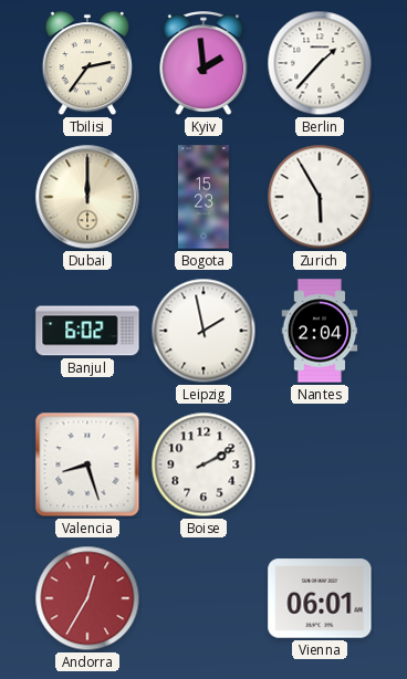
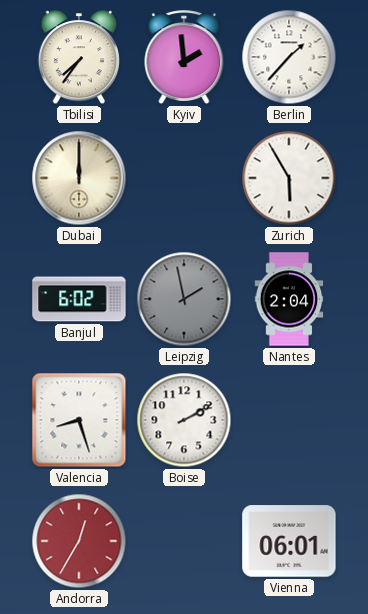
Tbilisi: 2:36 -> 7:36
Bogota: 15:23 -> none
Leipzig dial: white -> grey
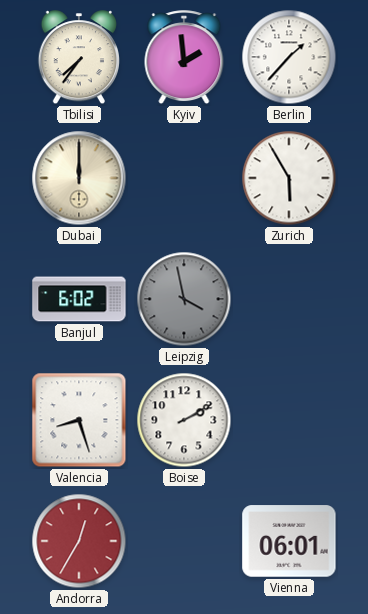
Leipzig: 1:58 -> 3:58
Nantes: 2:04 -> none
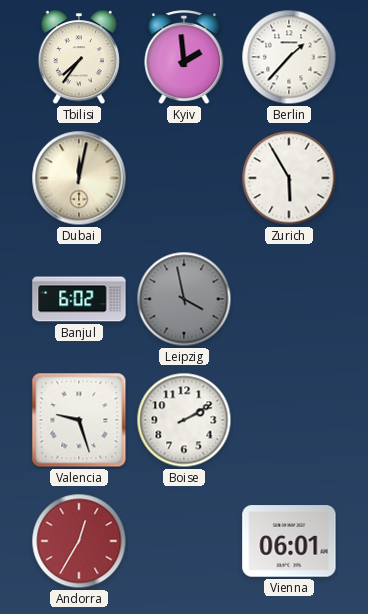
Dubai: 12:00 -> 12:02
Valencia: 8:27 -> 9:27
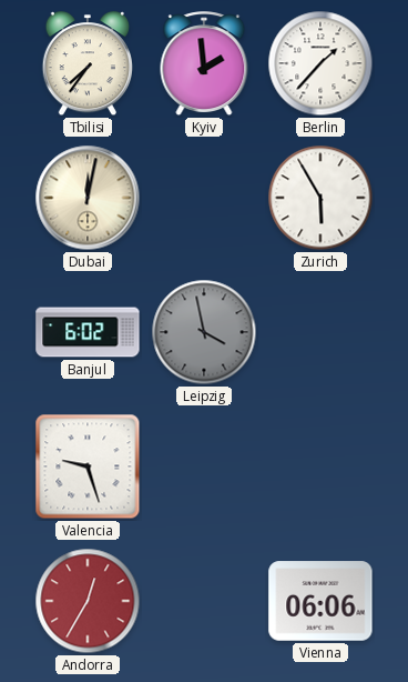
Boise: 2:10 -> none
Vienna: 06:01 -> 06:06
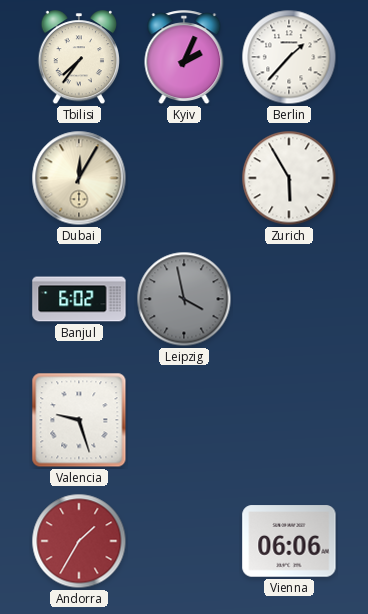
Kyiv: 1:59 -> 2:04
Dubai: 12:02 -> 12:05
Andorra: 12:35 -> 1:35
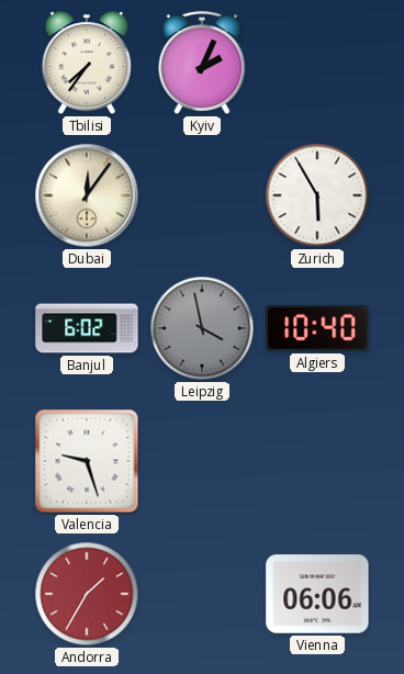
Berlin: 1:37 -> none
Dubai: 12:05 -> 12:06
Algiers: none -> 10:40
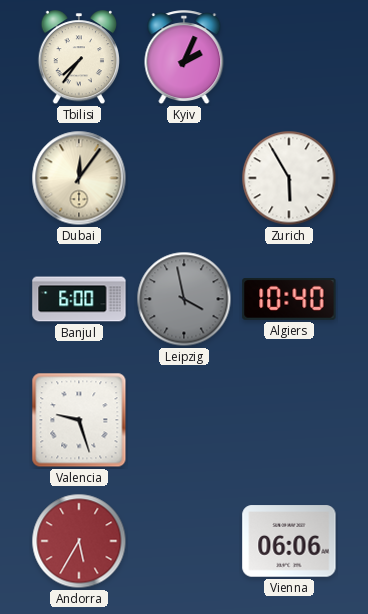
Banjul: 6:02 -> 6:00
Andorra: 1:35 -> 5:35
